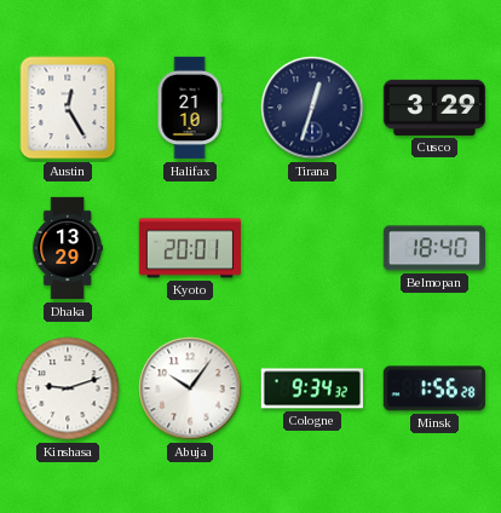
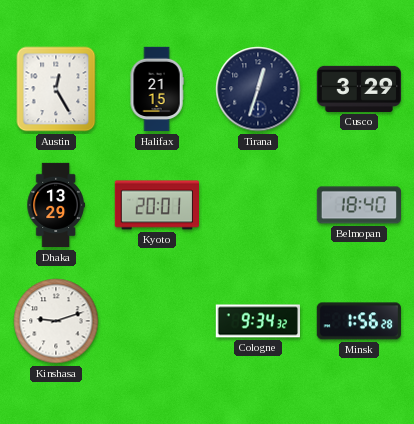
Halifax: 21:10 -> 21:15
Abuja: 10:06 -> none
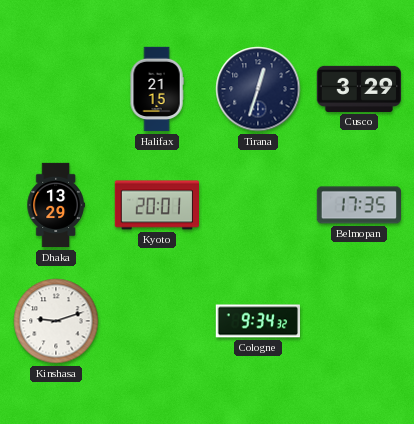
Austin: 12:25 -> none
Belmopan: 18:40 -> 17:35
Minsk: 1:56 -> none
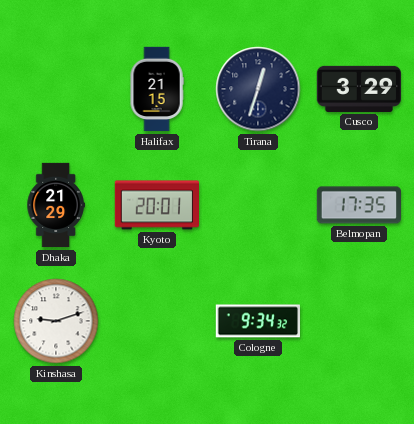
Dhaka: 13:29 -> 21:29
